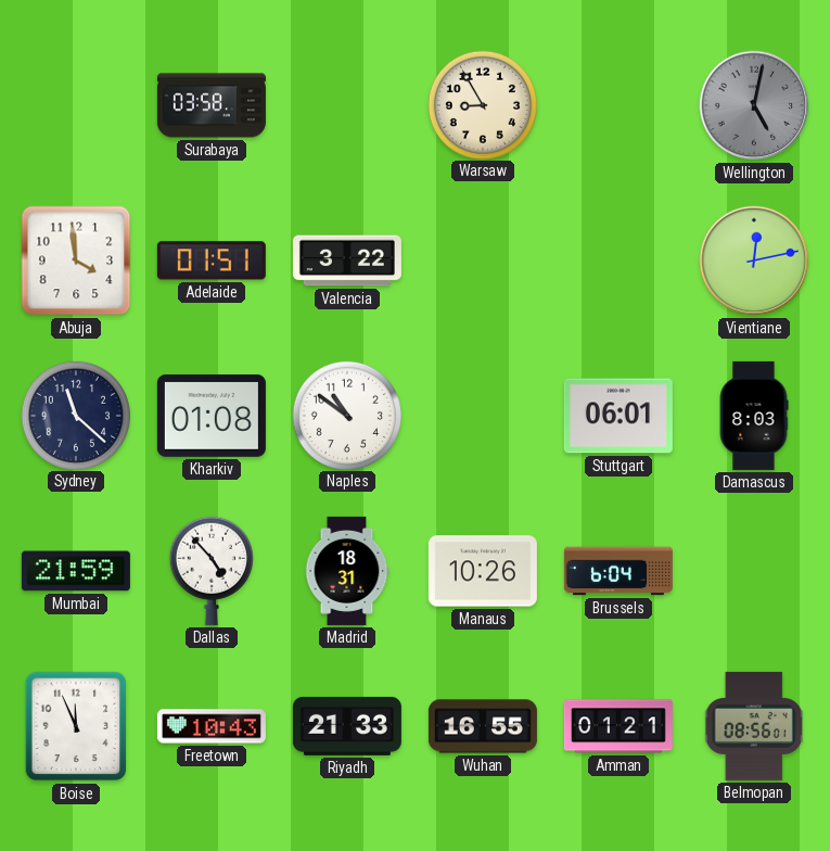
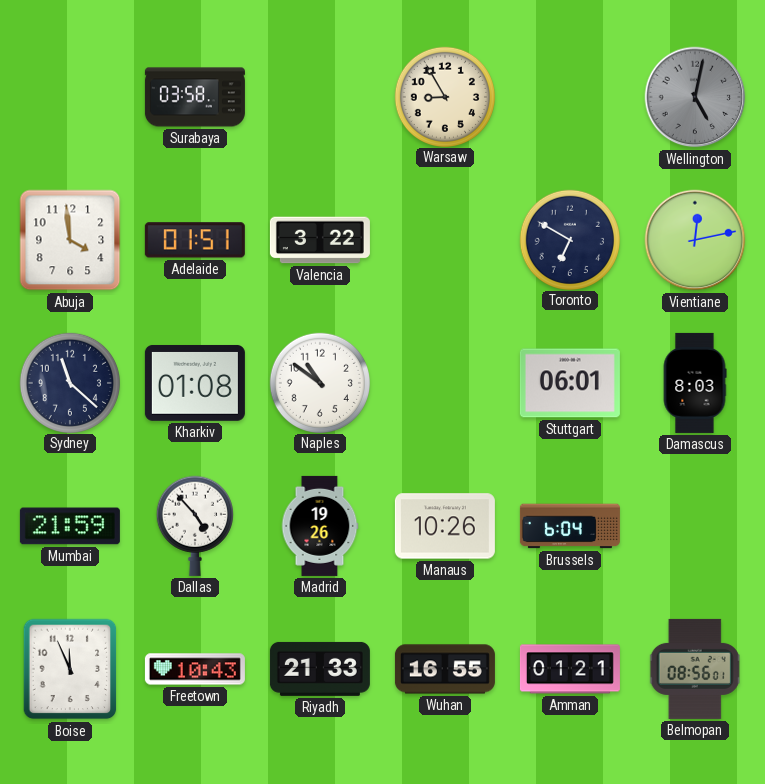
Toronto: none -> 6:50
Madrid: 18:31 -> 19:26
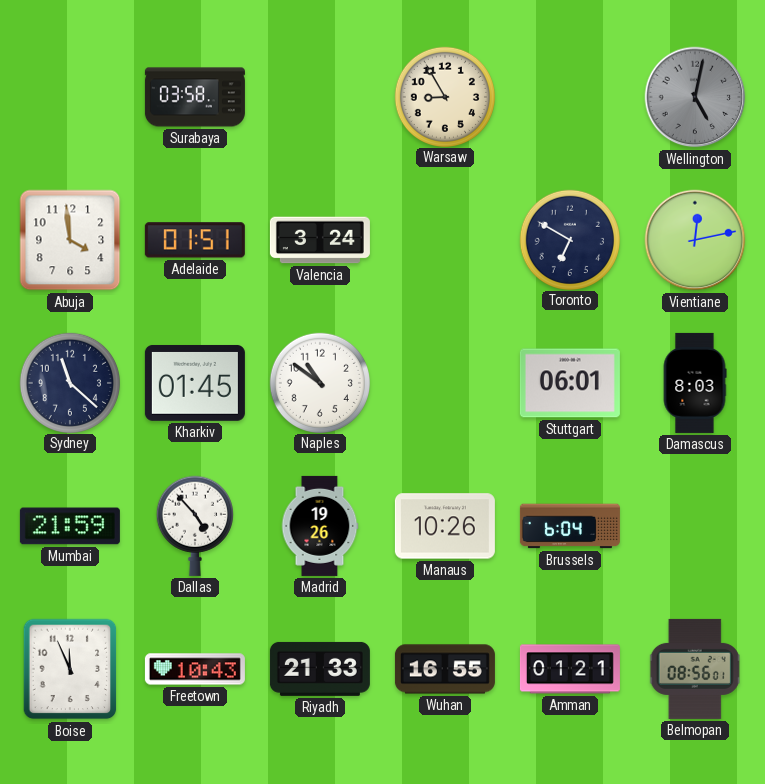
Valencia: 3:22 -> 3:24
Kharkiv: 01:08 -> 01:45
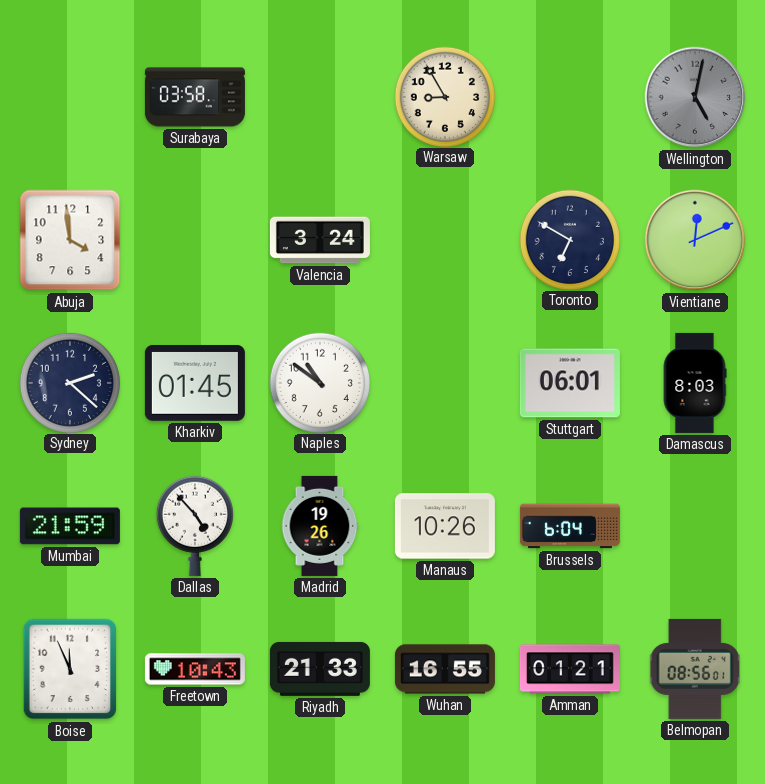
Adelaide: 01:51 -> none
Vientiane: 12:13 -> 12:11
Sydney: 11:22 -> 2:22
